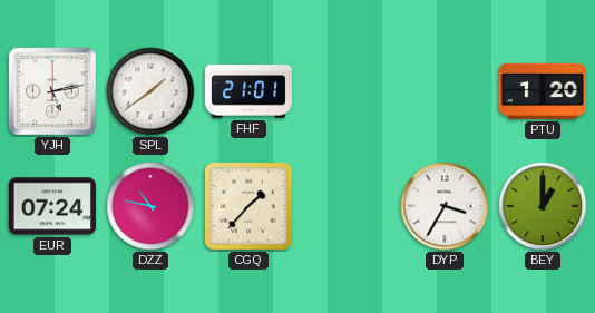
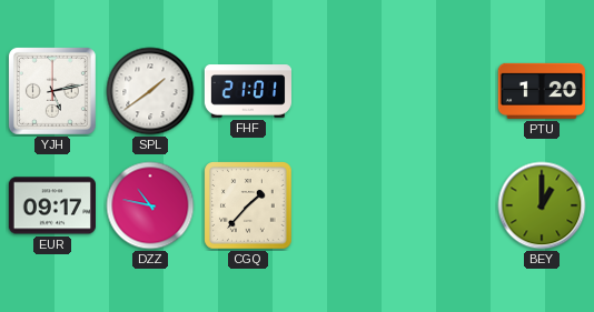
EUR: 07:24 -> 09:17
DYP: 3:35 -> none
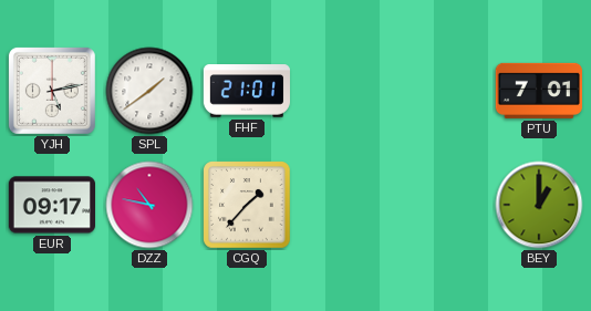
PTU: 1:20 -> 7:01
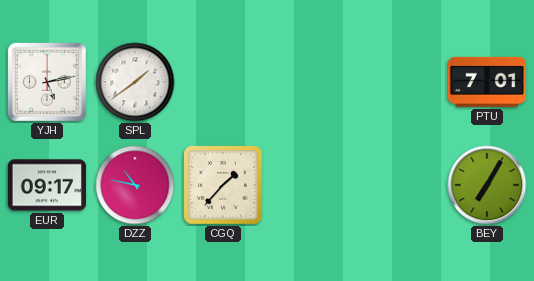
FHF: 21:01 -> none
BEY: 1:00 -> 7:05
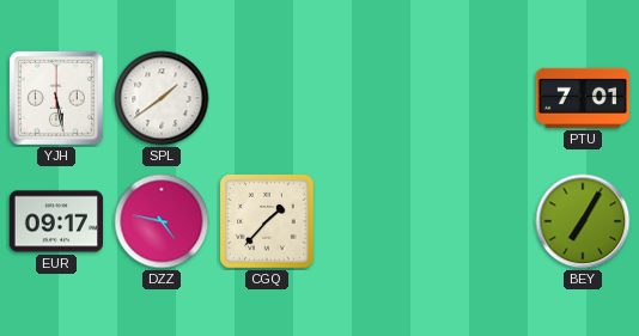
YJH: 5:13 -> 5:28
DZZ: 10:47 -> 4:47
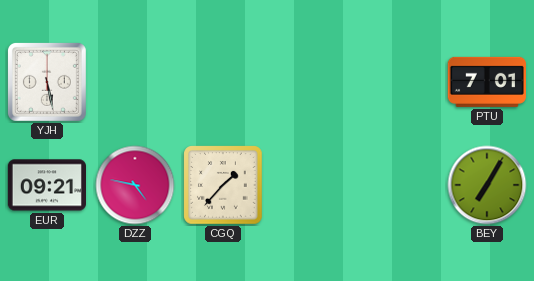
SPL: 1:39 -> none
EUR: 09:17 -> 09:21
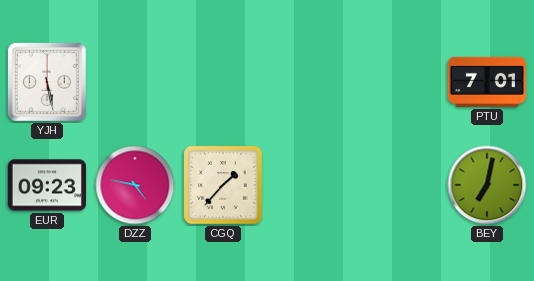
EUR: 09:21 -> 09:23
BEY: 7:05 -> 7:02
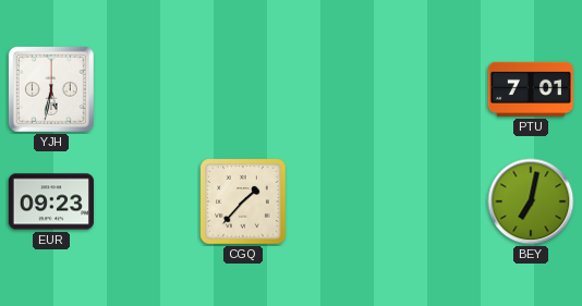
YJH: 5:28 -> 5:32
DZZ: 4:47 -> none
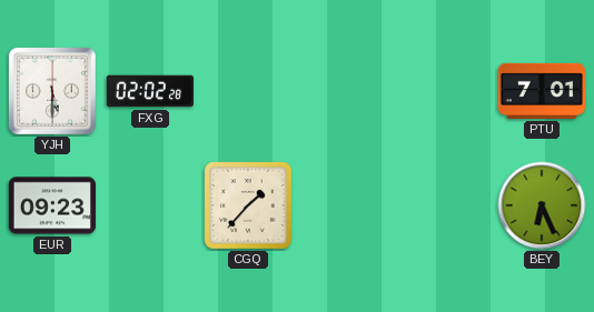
YJH: 5:32 -> 5:30
FXG: none -> 02:02
BEY: 7:02 -> 6:26
